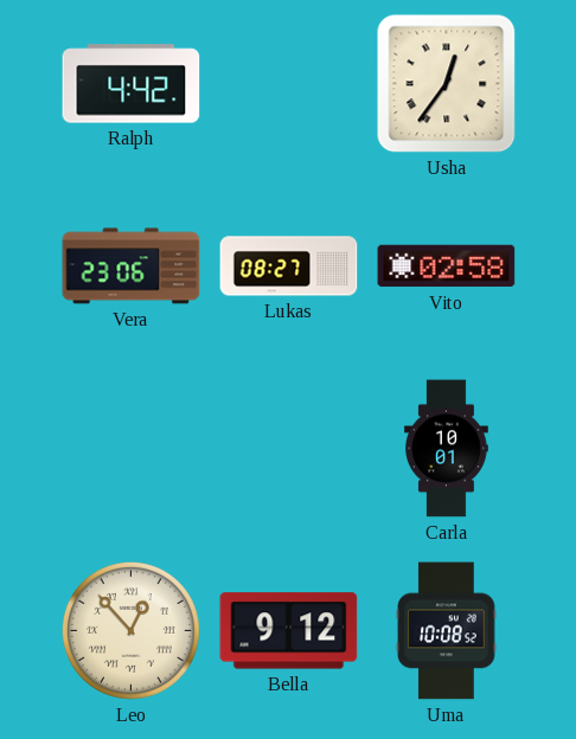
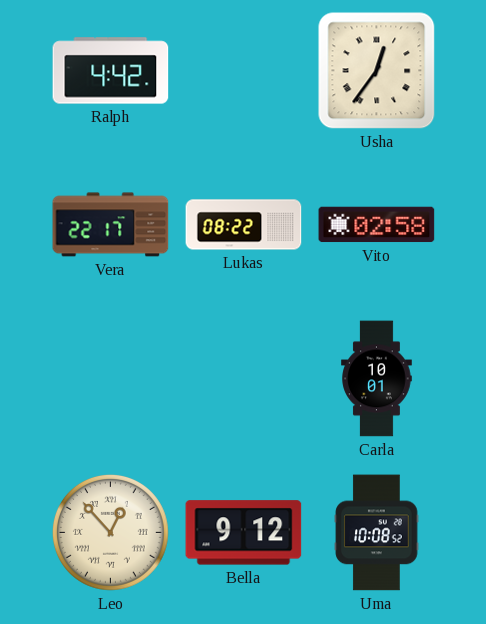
Vera: 23:06 -> 22:17
Lukas: 08:27 -> 08:22
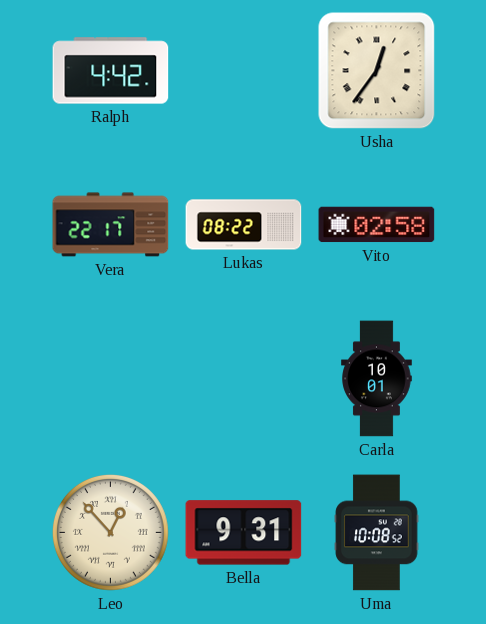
Bella: 9:12 -> 9:31
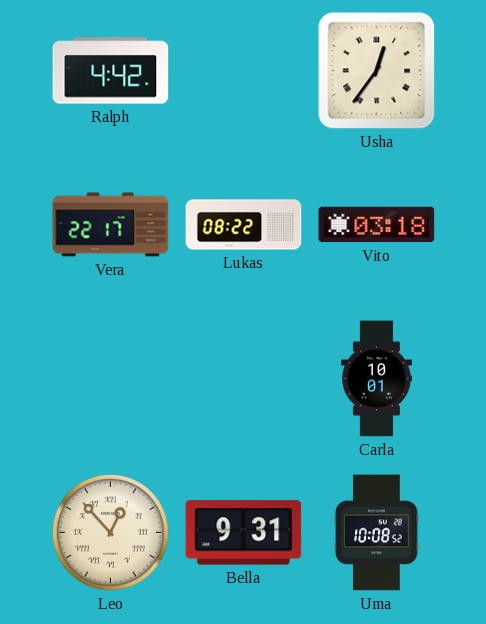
Vito: 02:58 -> 03:18
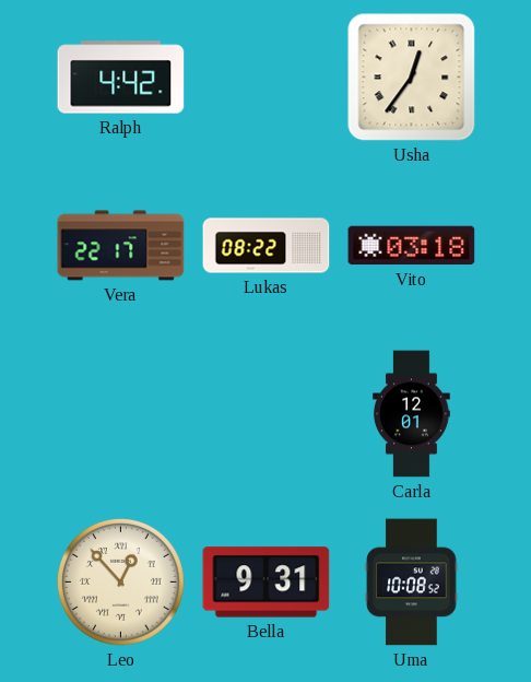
Carla: 10:01 -> 12:01
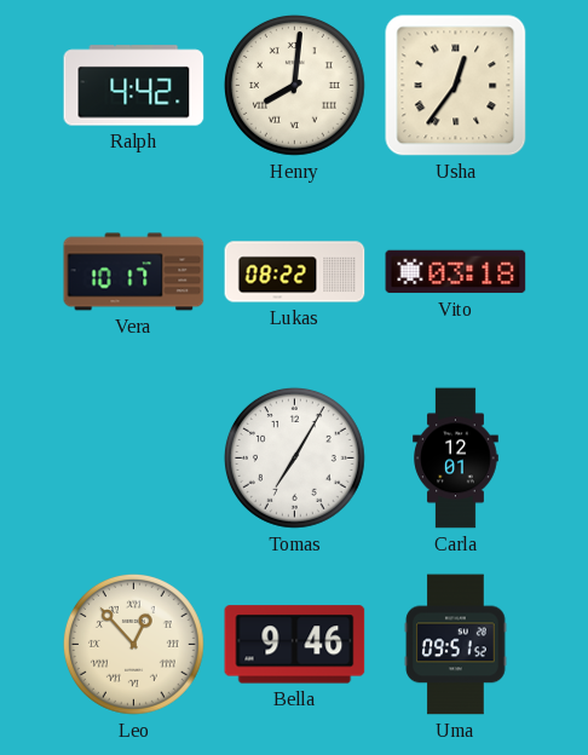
Henry: none -> 8:01
Vera: 22:17 -> 10:17
Tomas: none -> 7:05
Bella: 9:31 -> 9:46
Uma: 10:08 -> 09:51
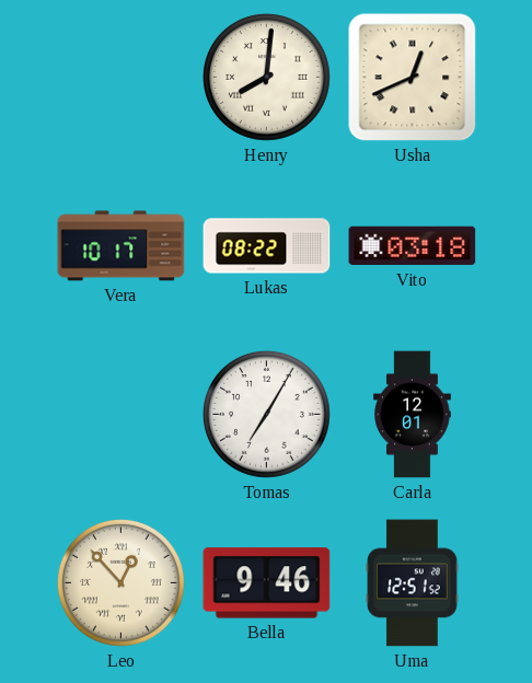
Ralph: 4:42 -> none
Usha: 12:36 -> 12:41
Uma: 09:51 -> 12:51
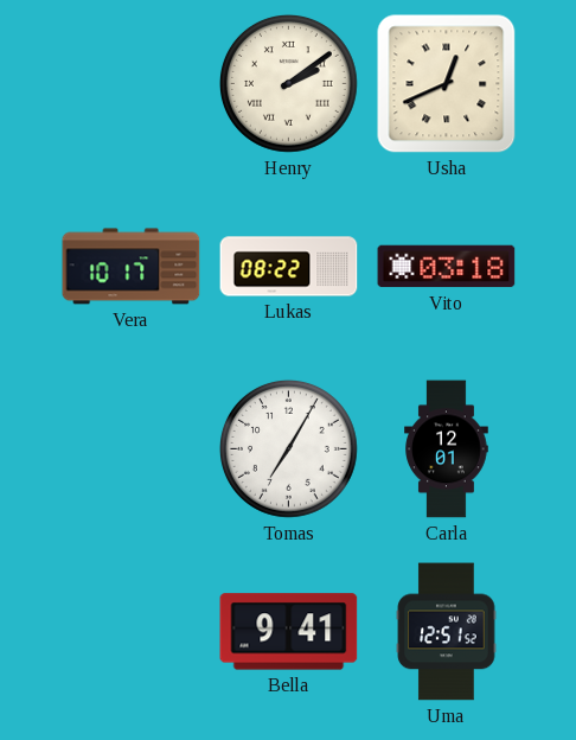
Henry: 8:01 -> 2:09
Leo: 12:53 -> none
Bella: 9:46 -> 9:41
